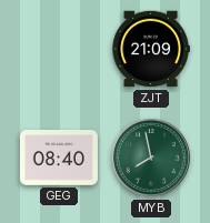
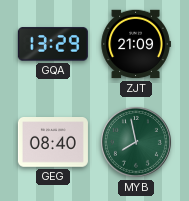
GQA: none -> 13:29
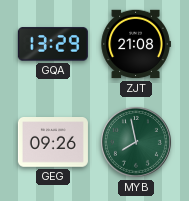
ZJT: 21:09 -> 21:08
GEG: 08:40 -> 09:26
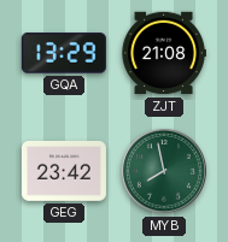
GEG: 09:26 -> 23:42
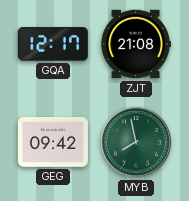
GQA: 13:29 -> 12:17
GEG: 23:42 -> 09:42
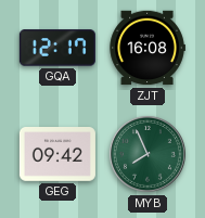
ZJT: 21:08 -> 16:08
MYB: 7:58 -> 7:56
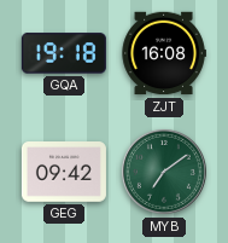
GQA: 12:17 -> 19:18
MYB: 7:56 -> 7:09
